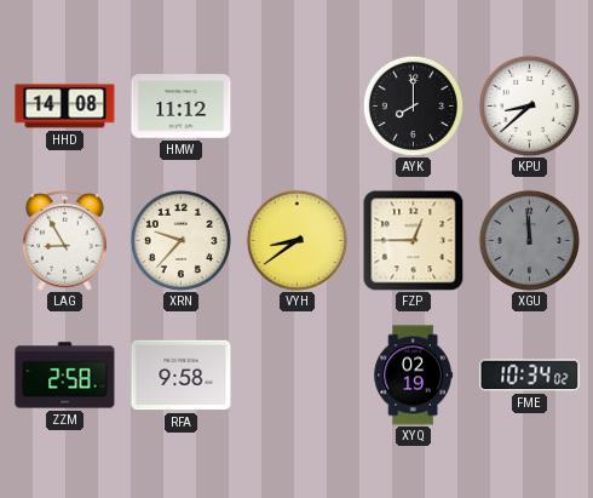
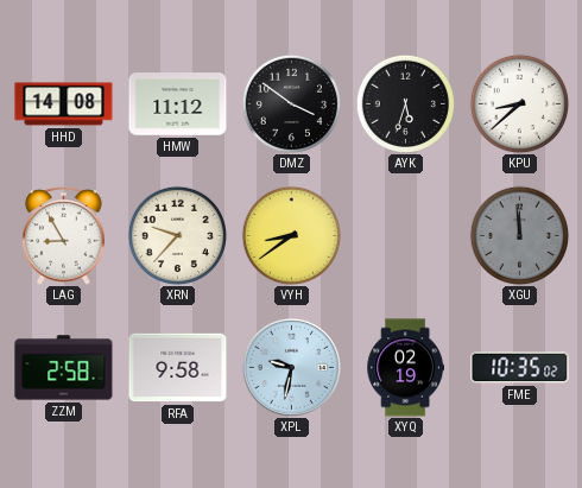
DMZ: none -> 3:51
AYK: 8:00 -> 5:33
FZP: 12:45 -> none
XPL: none -> 9:32
FME: 10:34 -> 10:35
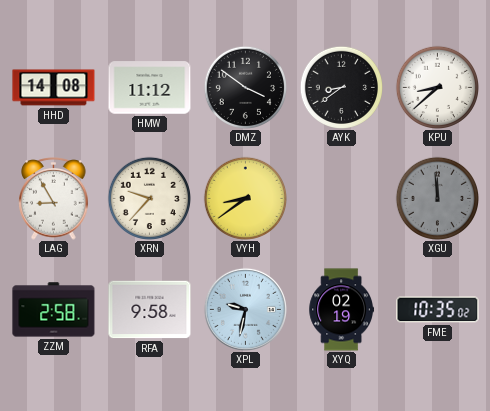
AYK: 5:33 -> 8:39
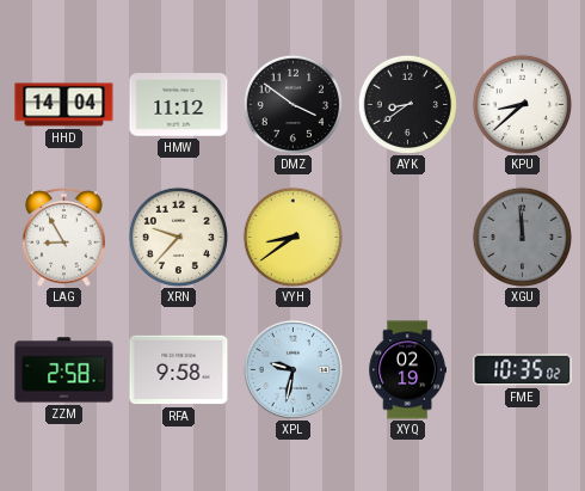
HHD: 14:08 -> 14:04
